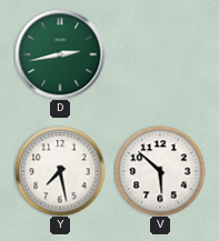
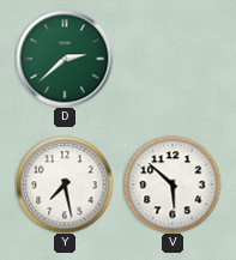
D: 2:43 -> 2:38
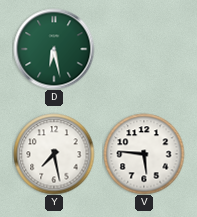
D: 2:38 -> 6:28
V: 5:52 -> 5:46
